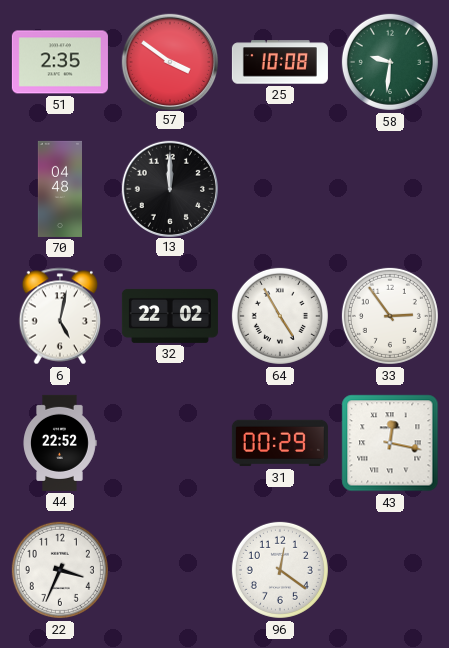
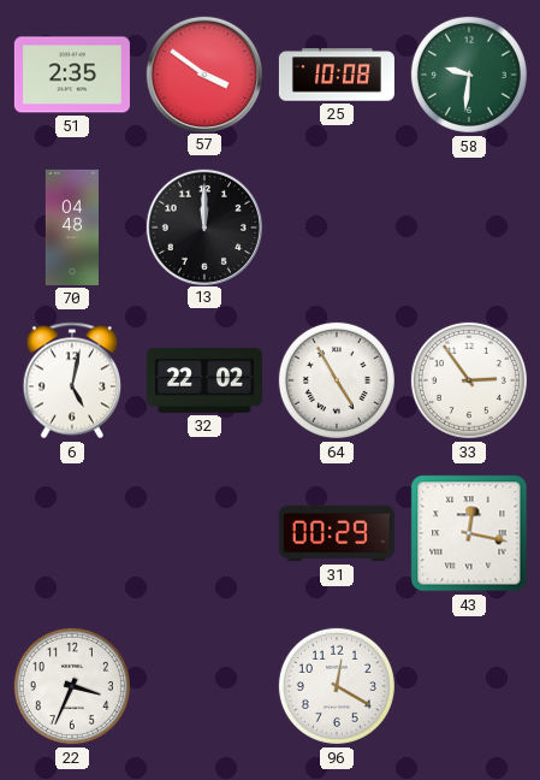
44: 22:52 -> none
96: 12:21 -> 12:20
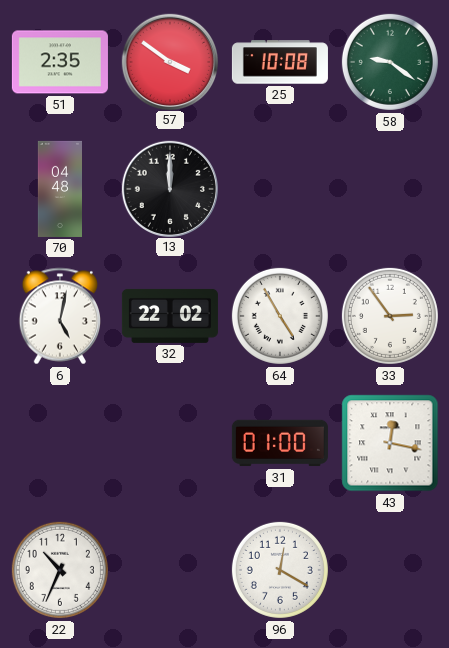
58: 9:31 -> 9:21
31: 00:29 -> 01:00
22: 3:34 -> 10:34
